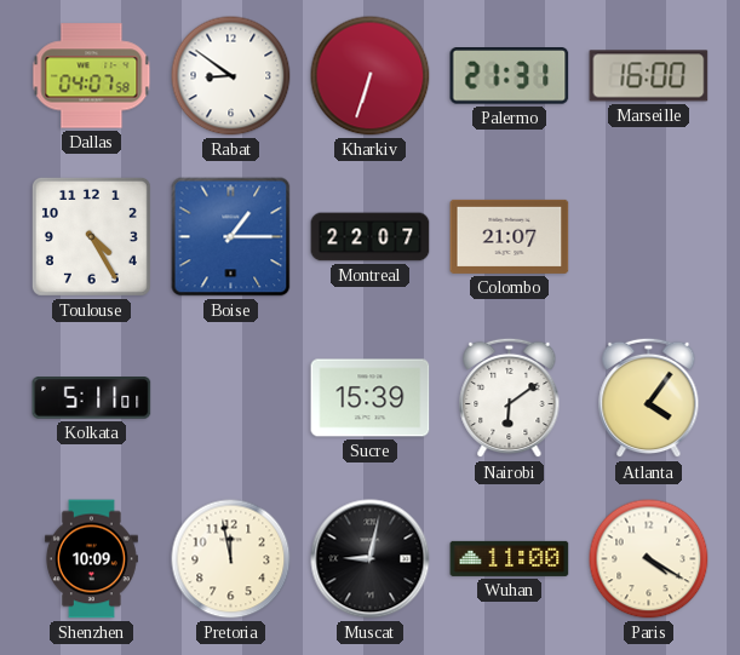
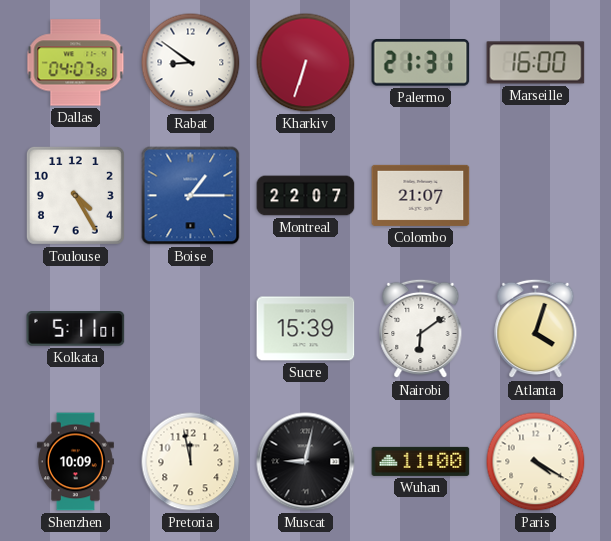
Atlanta: 4:06 -> 4:03
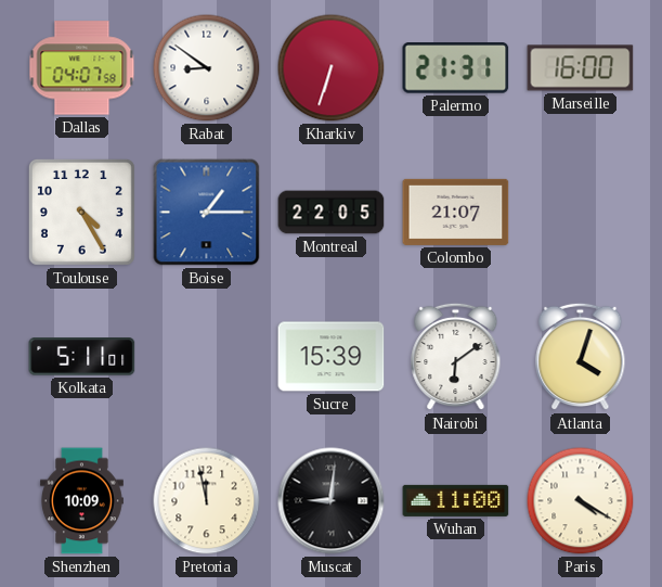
Montreal: 22:07 -> 22:05
Muscat: 9:02 -> 9:01
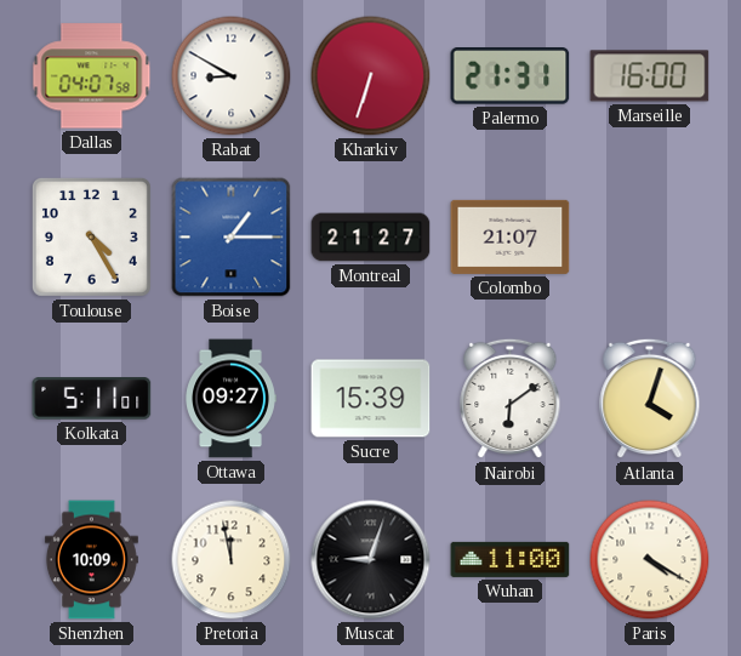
Rabat: 8:51 -> 8:50
Montreal: 22:05 -> 21:27
Ottawa: none -> 09:27
Muscat: 9:01 -> 9:03
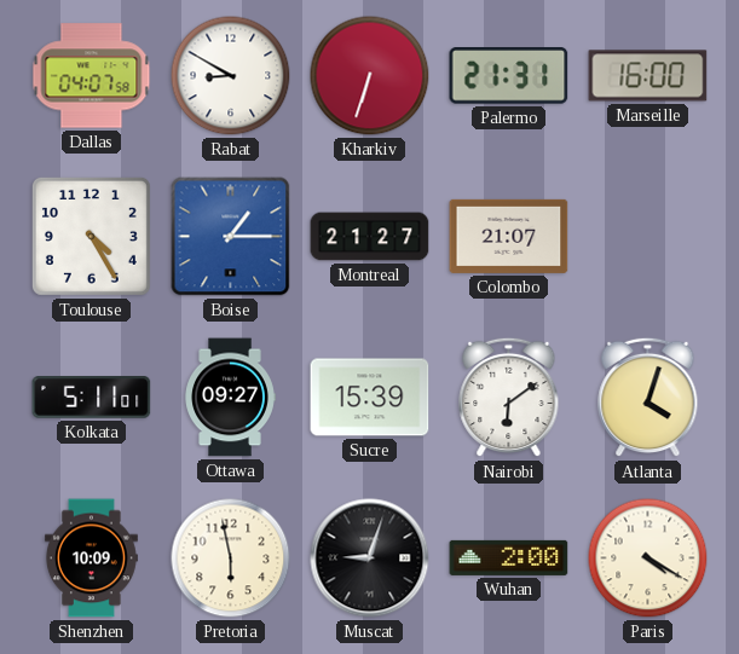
Pretoria: 11:58 -> 5:58
Wuhan: 11:00 -> 2:00
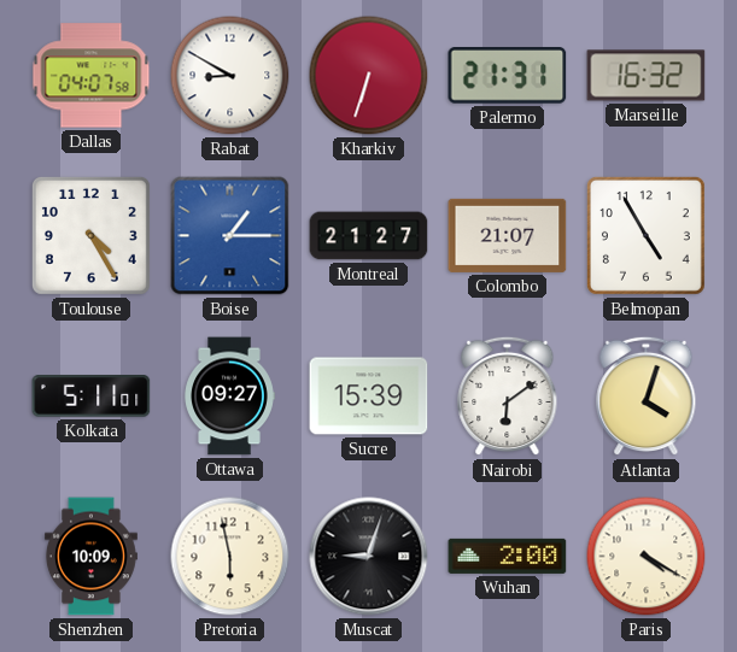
Marseille: 16:00 -> 16:32
Belmopan: none -> 4:55
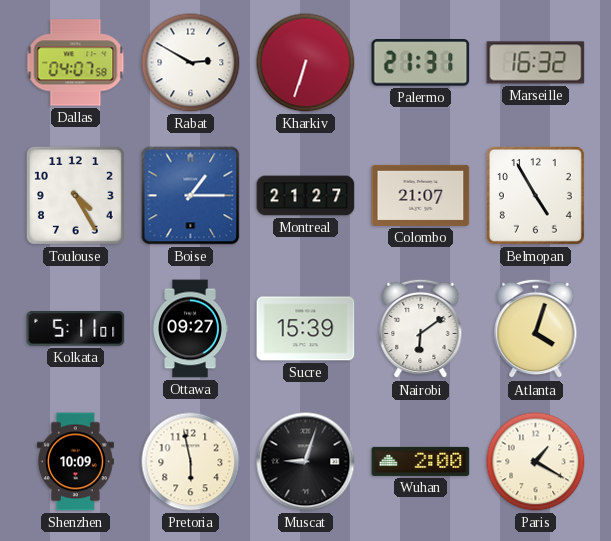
Rabat: 8:50 -> 2:50
Paris: 4:20 -> 1:20
